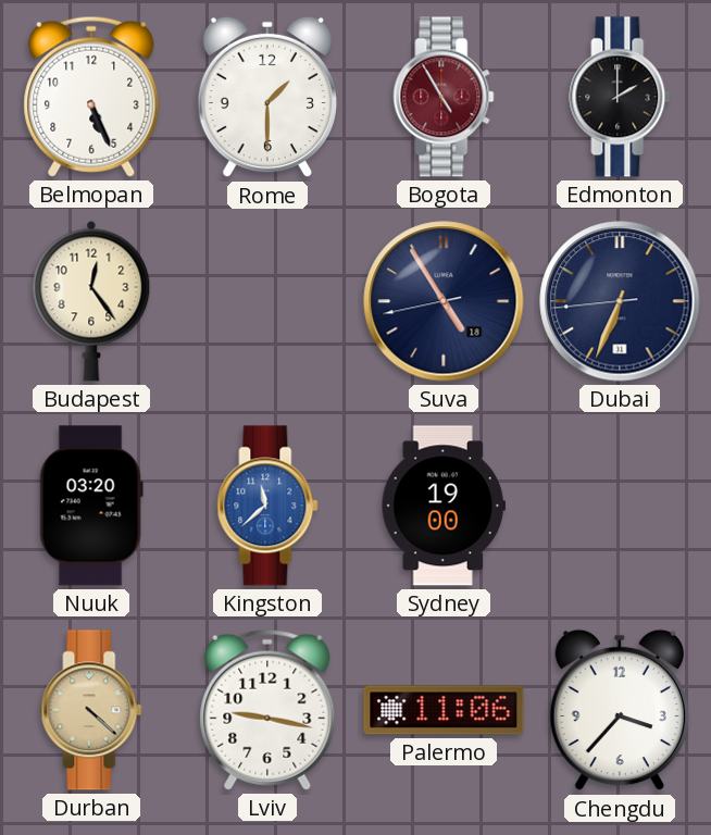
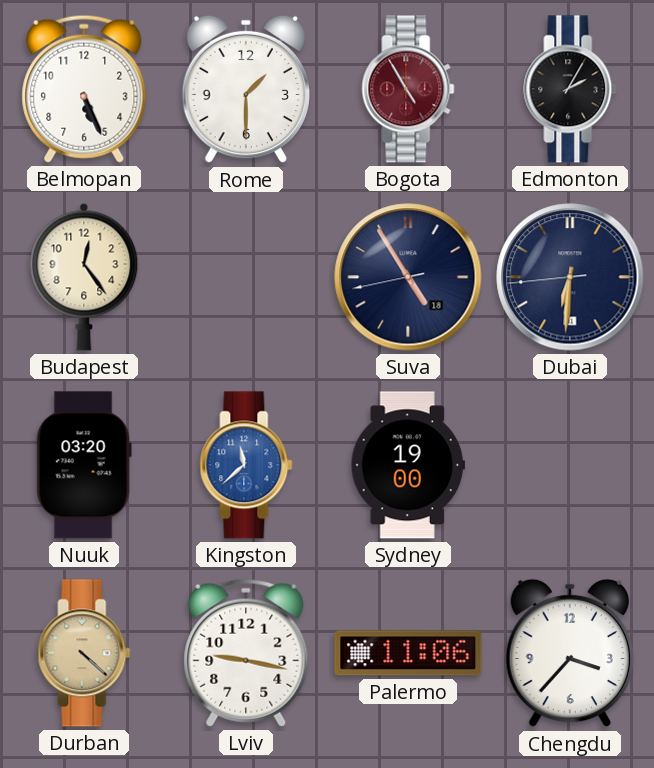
Edmonton: 2:00 -> 2:05
Dubai: 6:33 -> 6:30
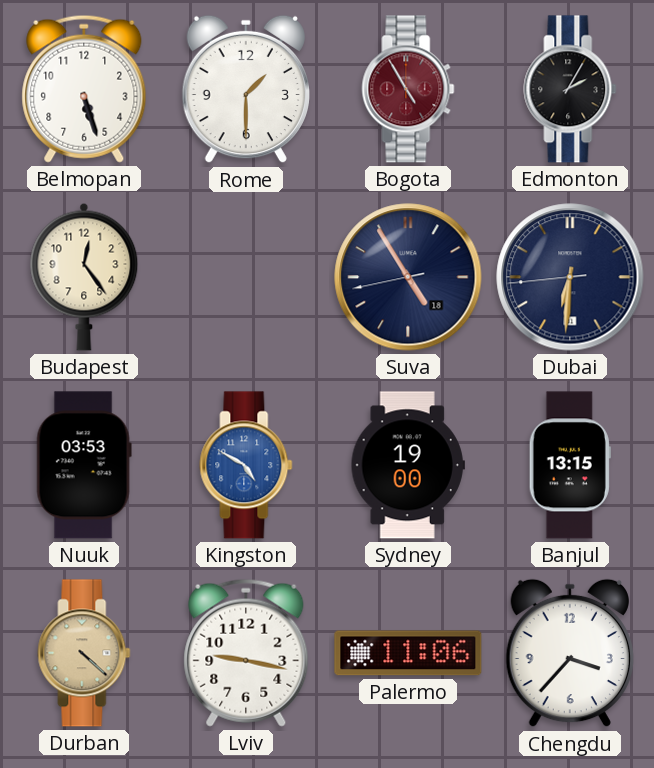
Belmopan: 5:26 -> 5:27
Nuuk: 03:20 -> 03:53
Kingston: 11:38 -> 4:50
Banjul: none -> 13:15
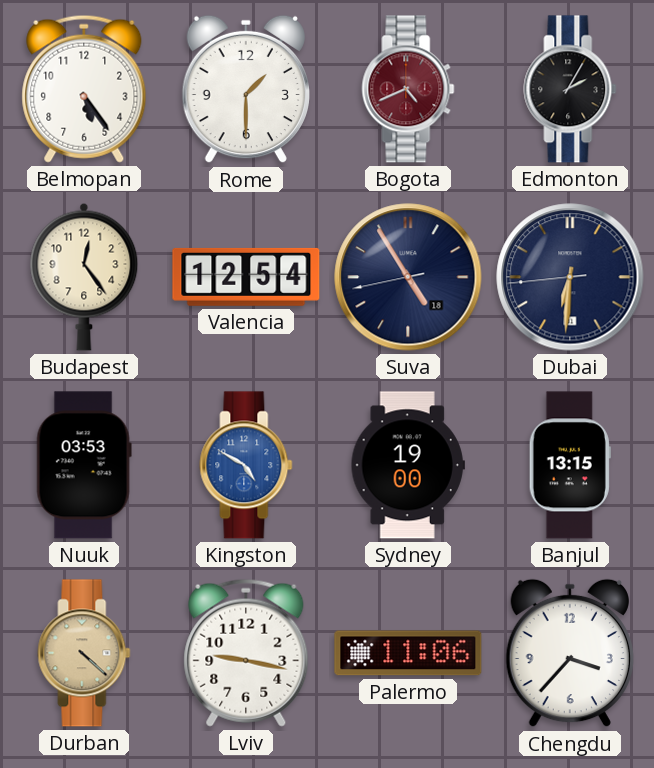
Belmopan: 5:27 -> 5:24
Bogota: 4:55 -> 4:41
Valencia: none -> 12:54
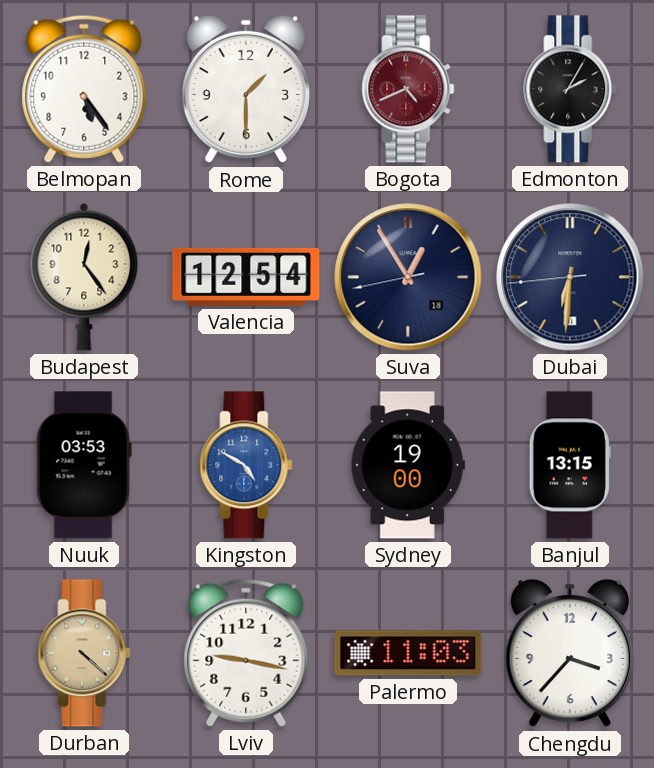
Suva: 4:54 -> 12:54
Palermo: 11:06 -> 11:03
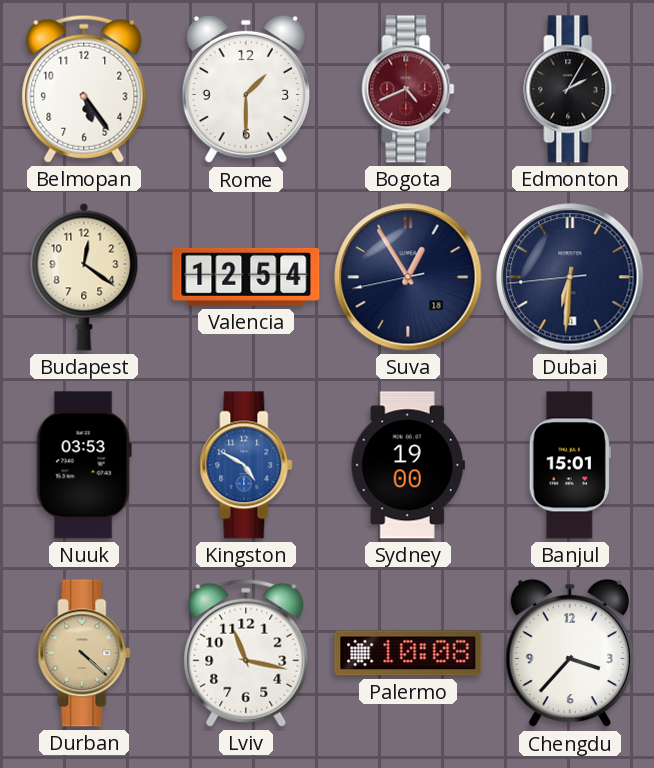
Budapest: 12:24 -> 12:21
Banjul: 13:15 -> 15:01
Lviv: 9:17 -> 11:17
Palermo: 11:03 -> 10:08
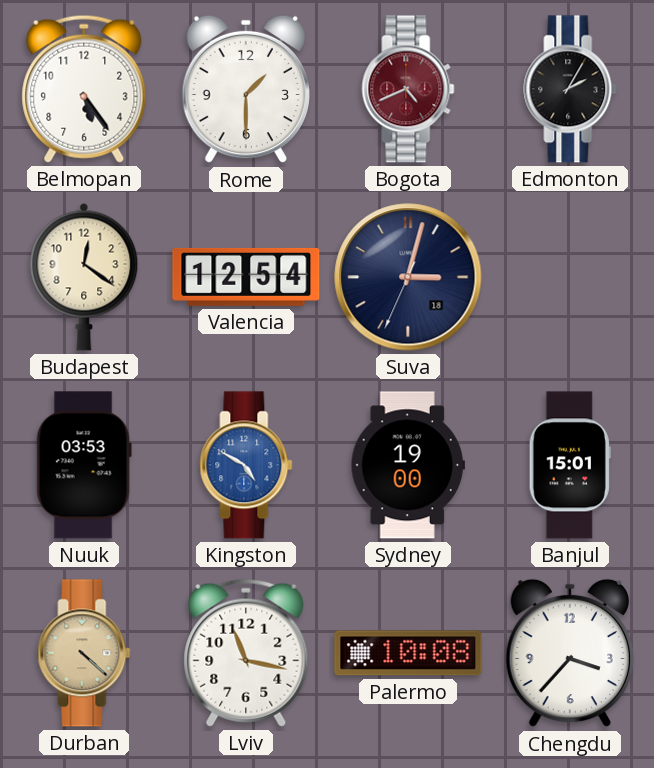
Suva: 12:54 -> 3:02
Dubai: 6:30 -> none
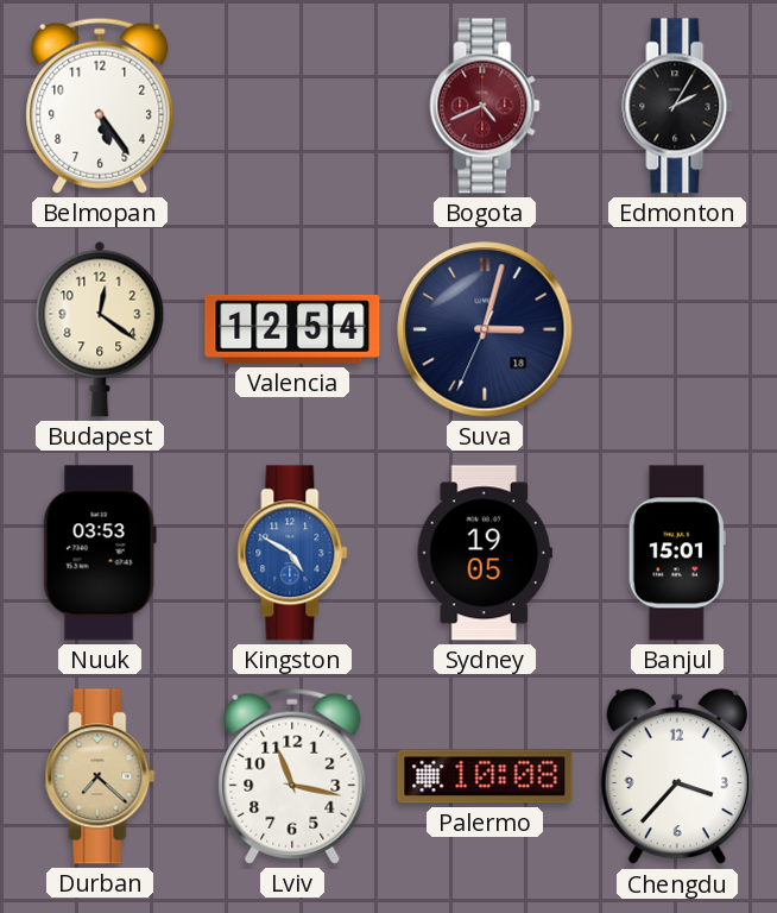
Rome: 1:30 -> none
Sydney: 19:00 -> 19:05
Durban: 4:22 -> 7:22
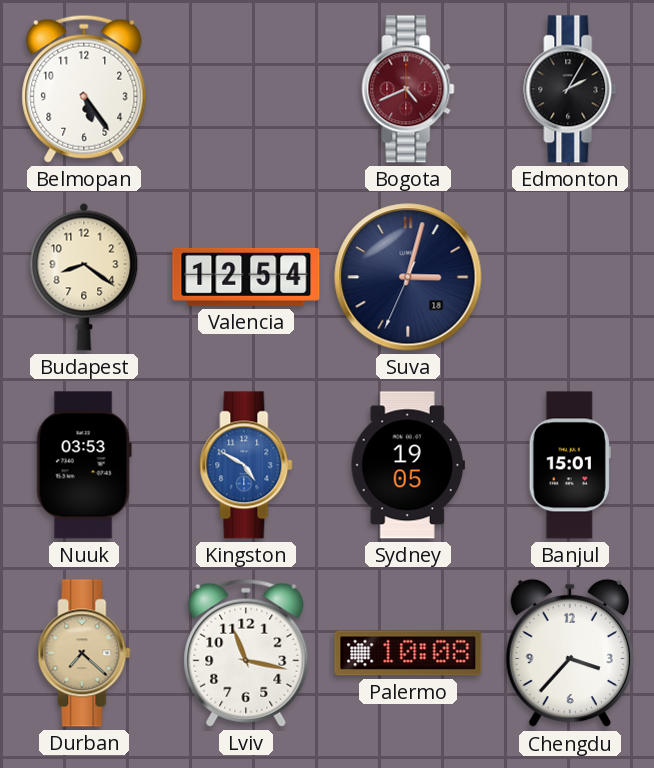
Budapest: 12:21 -> 8:21
